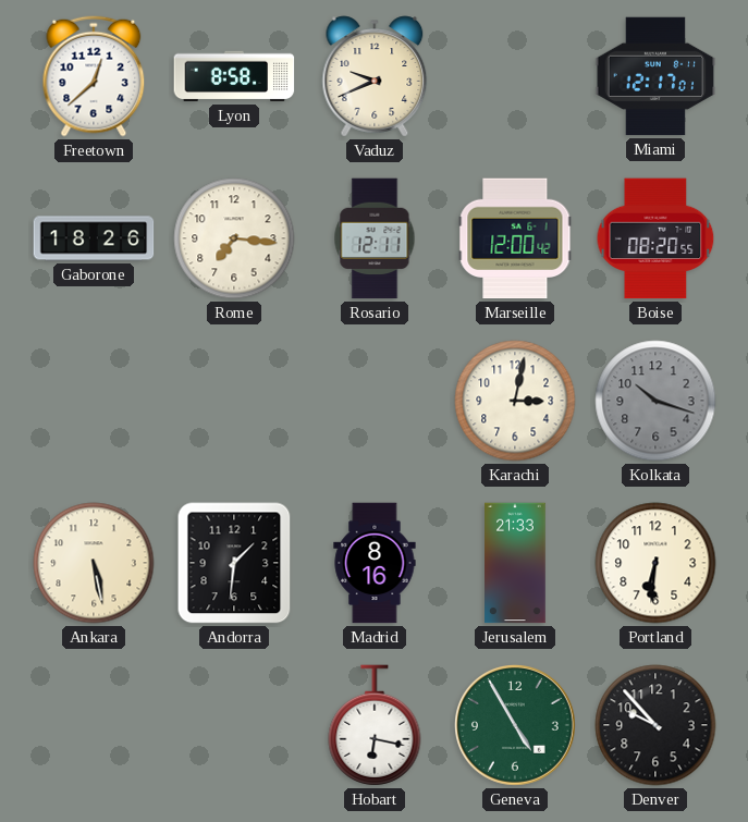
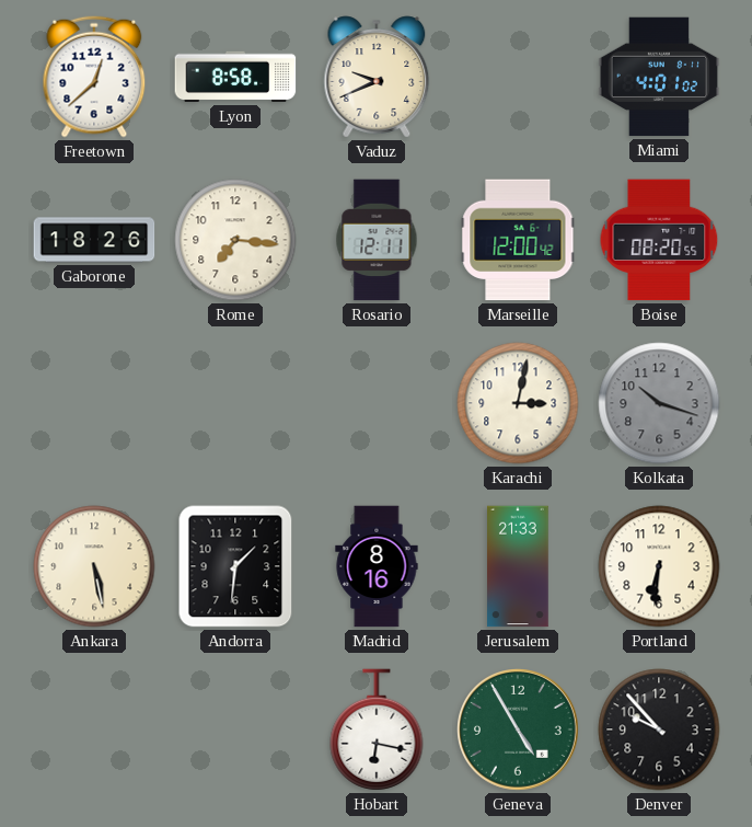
Miami: 12:17 -> 4:01
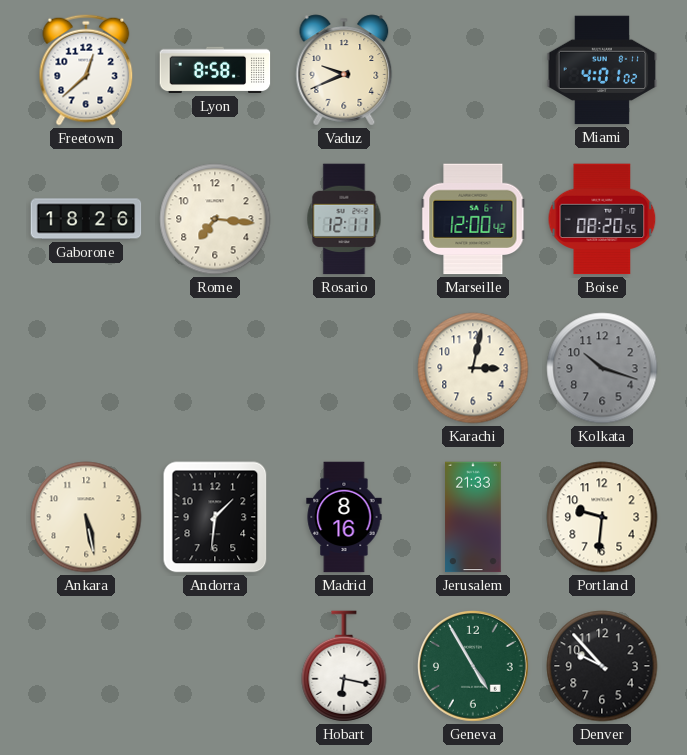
Portland: 6:31 -> 9:31
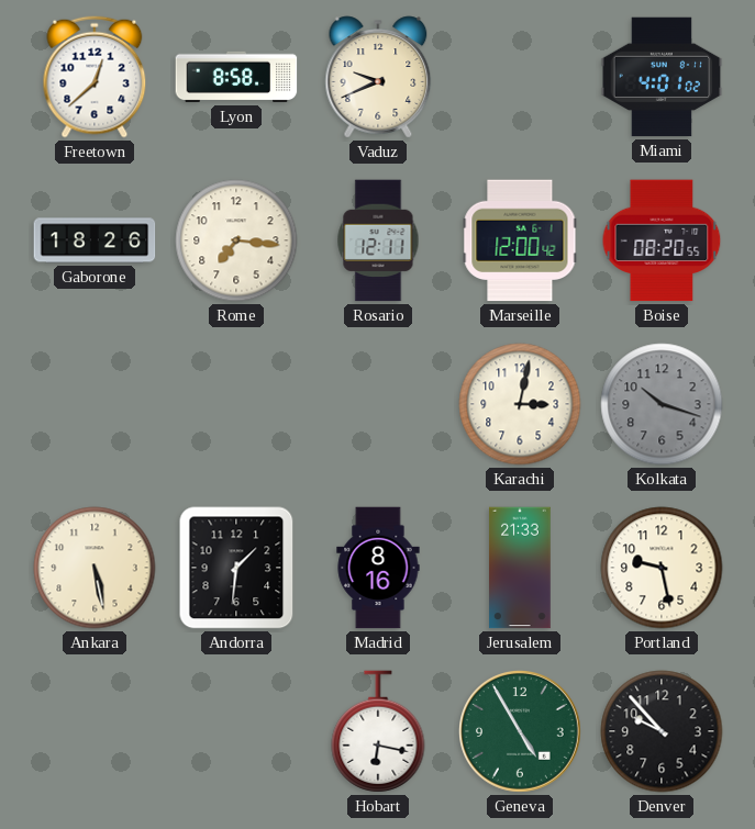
Portland: 9:31 -> 9:28
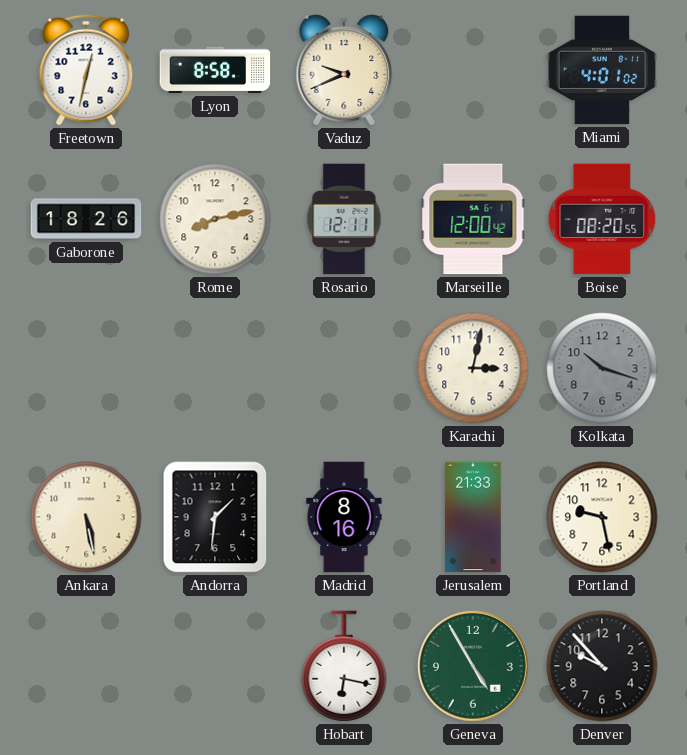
Freetown: 12:38 -> 12:32
Rome: 7:16 -> 8:13
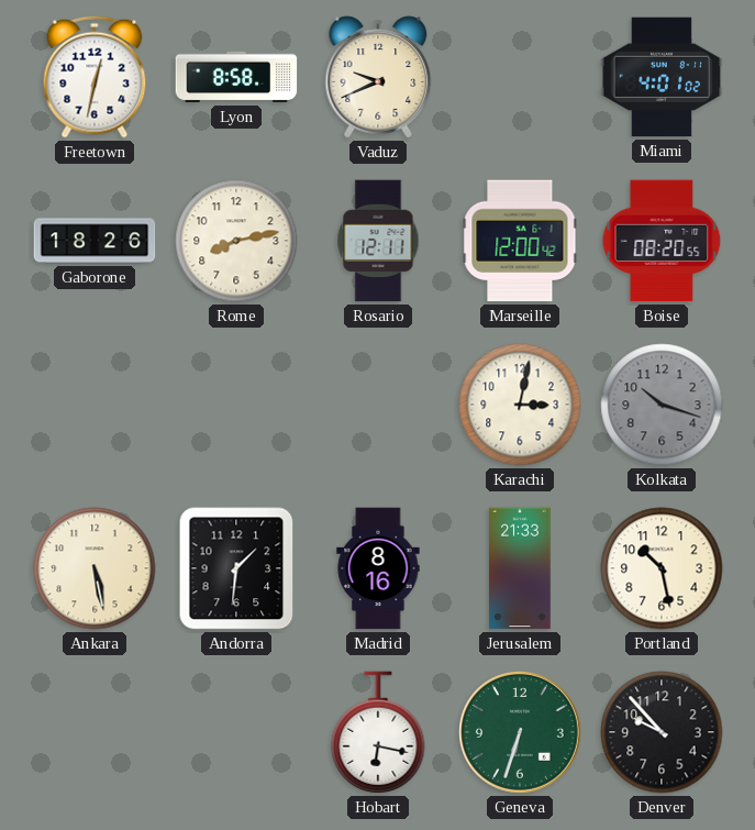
Portland: 9:28 -> 10:28
Geneva: 4:55 -> 6:33
